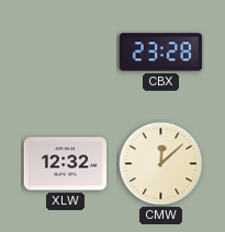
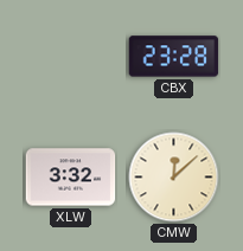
XLW: 12:32 -> 3:32
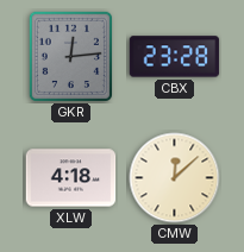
GKR: none -> 12:14
XLW: 3:32 -> 4:18
